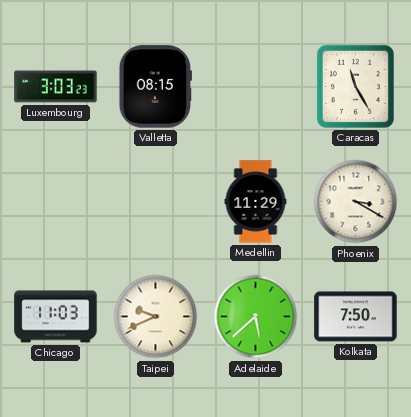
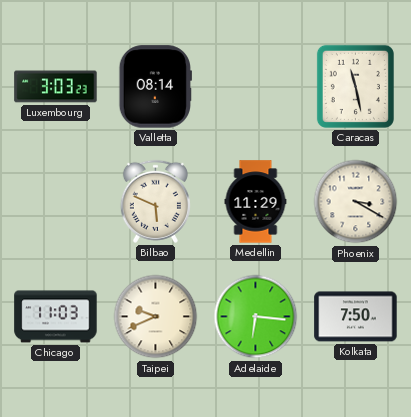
Valletta: 08:15 -> 08:14
Caracas: 11:25 -> 11:28
Bilbao: none -> 5:49
Adelaide: 5:38 -> 6:16
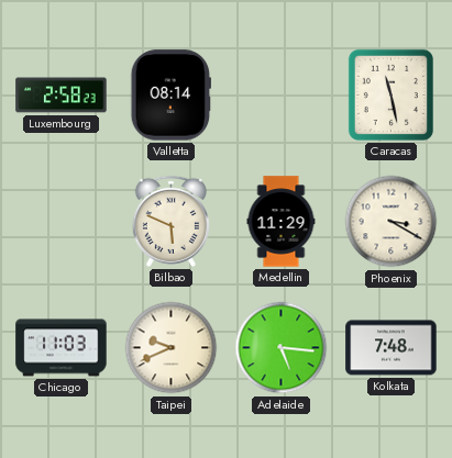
Luxembourg: 3:03 -> 2:58
Adelaide: 6:16 -> 5:16
Kolkata: 7:50 -> 7:48
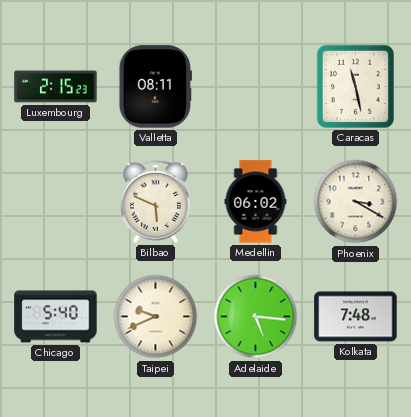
Luxembourg: 2:58 -> 2:15
Valletta: 08:14 -> 08:11
Medellin: 11:29 -> 06:02
Chicago: 11:03 -> 5:40
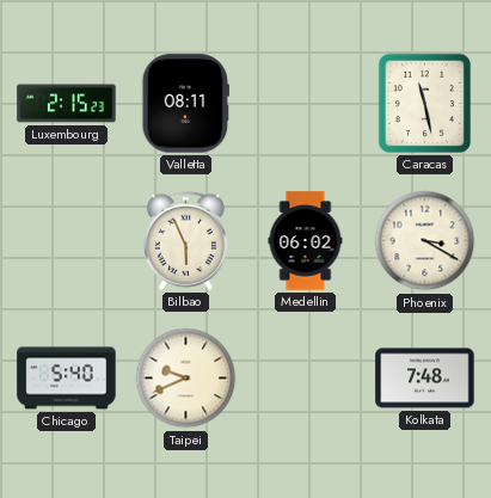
Bilbao: 5:49 -> 5:56
Adelaide: 5:16 -> none
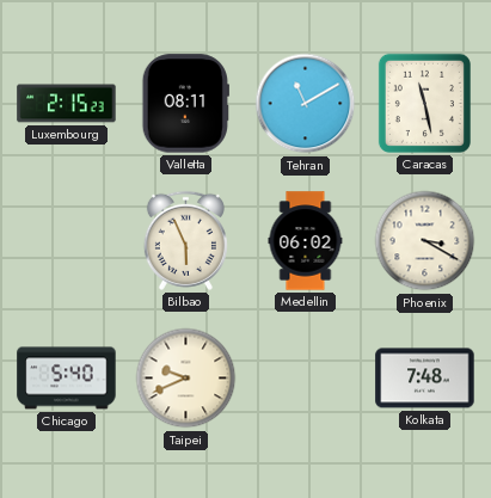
Tehran: none -> 11:10
